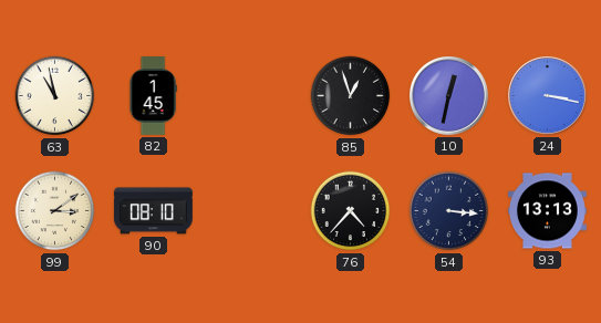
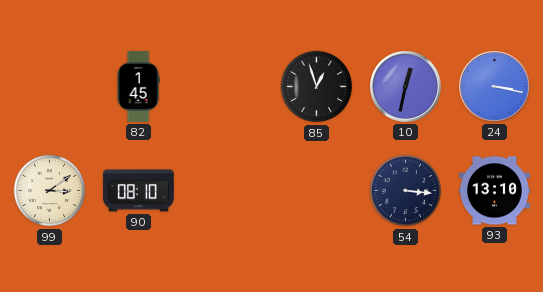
63: 10:58 -> none
76: 4:37 -> none
93: 13:13 -> 13:10
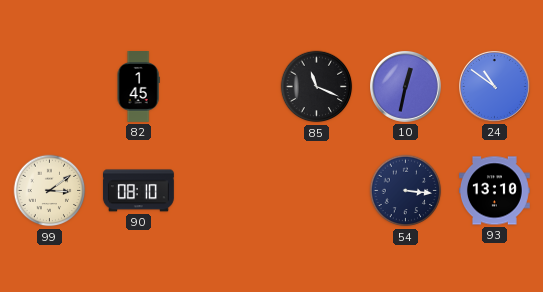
85: 12:57 -> 11:19
24: 3:17 -> 10:51
